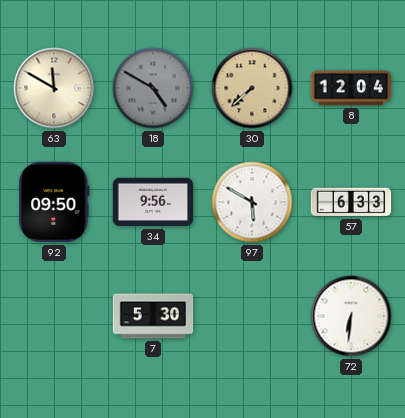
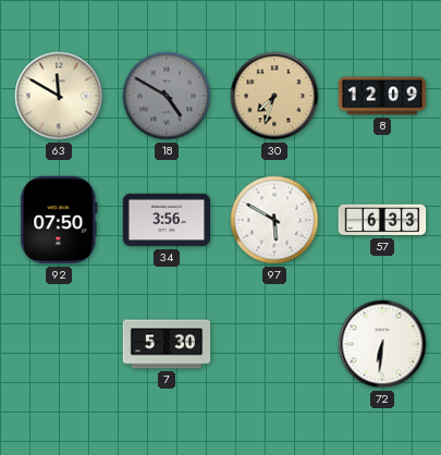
30: 7:38 -> 7:33
8: 12:04 -> 12:09
92: 09:50 -> 07:50
34: 9:56 -> 3:56
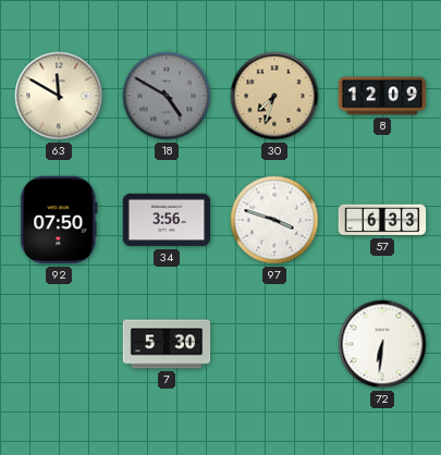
97: 5:50 -> 3:48
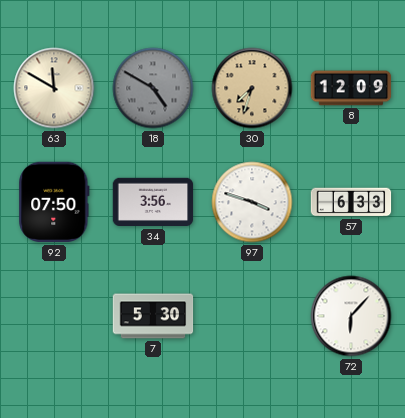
72: 6:31 -> 6:07
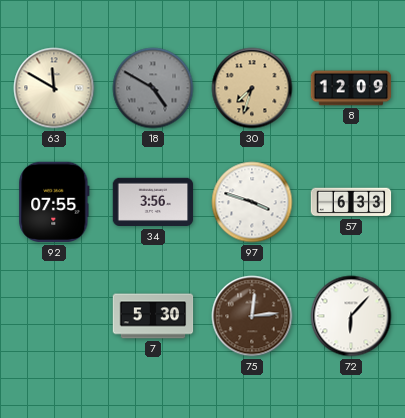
92: 07:50 -> 07:55
75: none -> 12:14
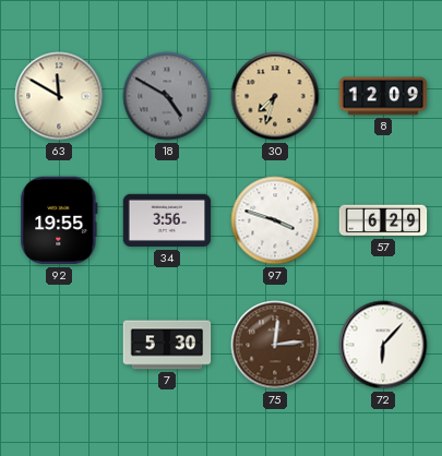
92: 07:55 -> 19:55
57: 6:33 -> 6:29
